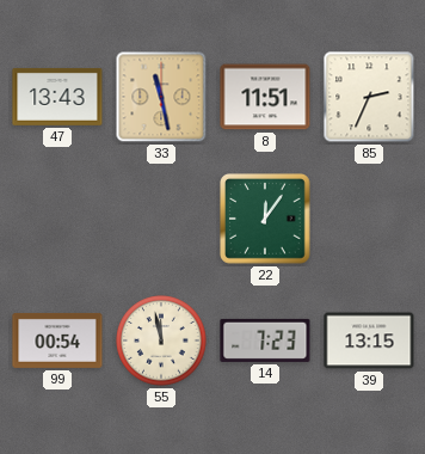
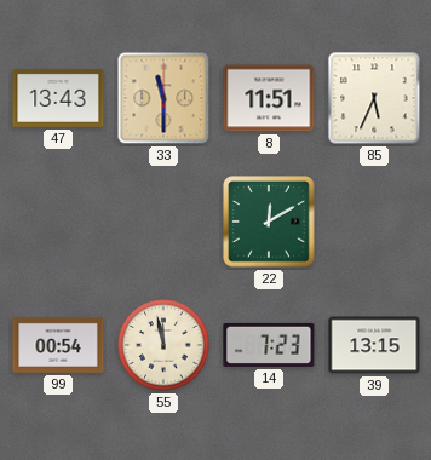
33: 11:28 -> 11:30
85: 2:34 -> 5:34
22: 12:06 -> 12:10
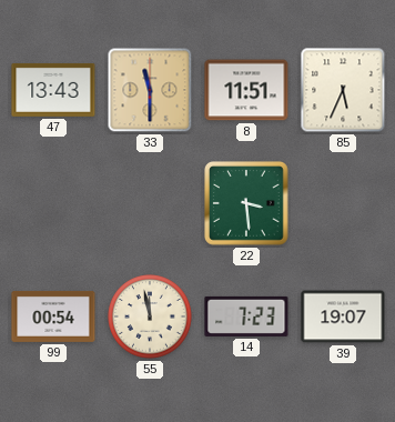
22: 12:10 -> 3:29
39: 13:15 -> 19:07
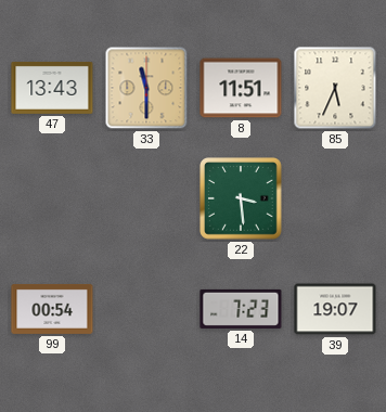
55: 11:58 -> none
